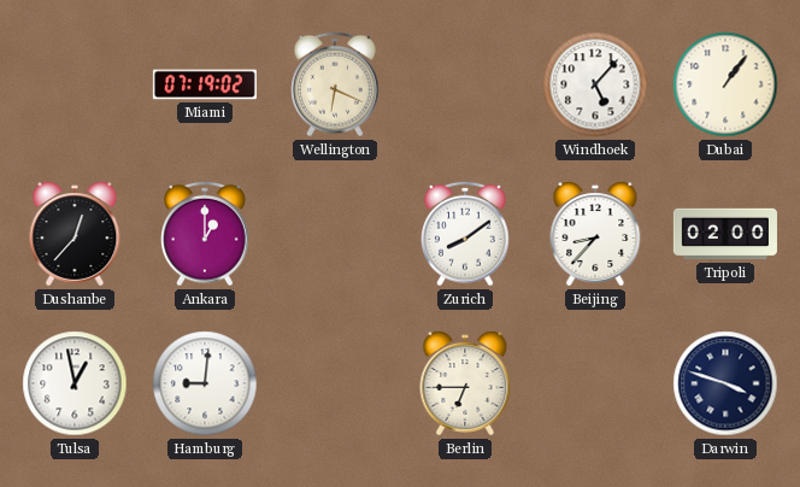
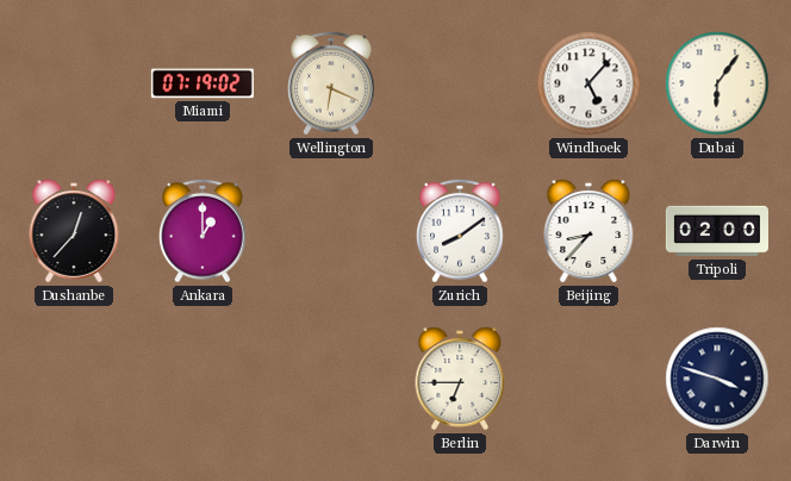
Dubai: 1:06 -> 6:06
Tulsa: 12:58 -> none
Hamburg: 9:01 -> none
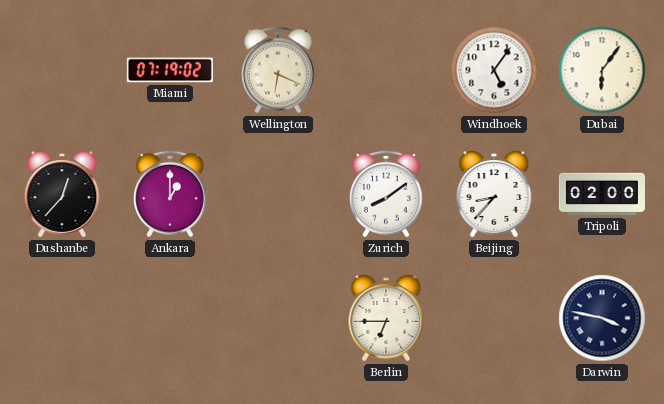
Windhoek: 5:07 -> 5:06
Darwin: 3:48 -> 3:47
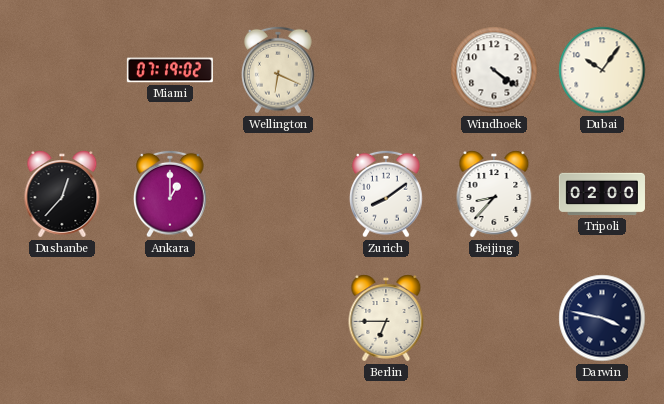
Windhoek: 5:06 -> 4:21
Dubai: 6:06 -> 10:06
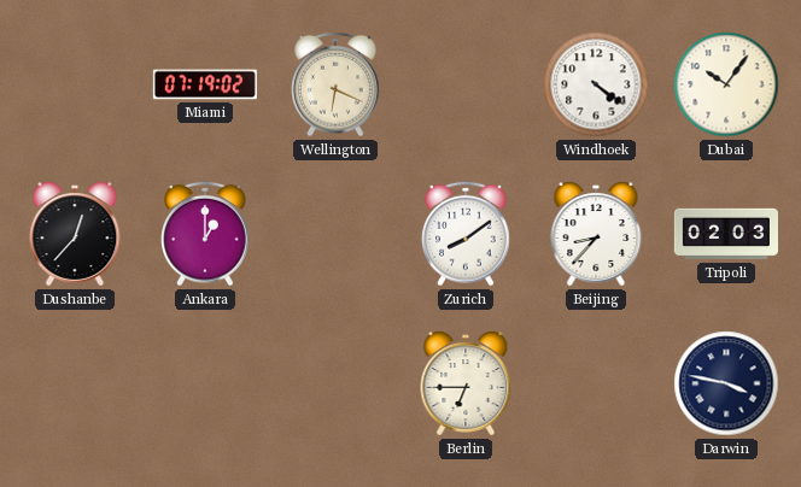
Tripoli: 02:00 -> 02:03
